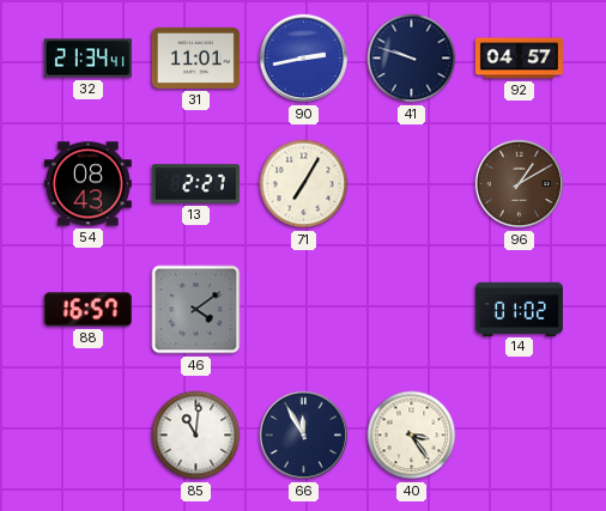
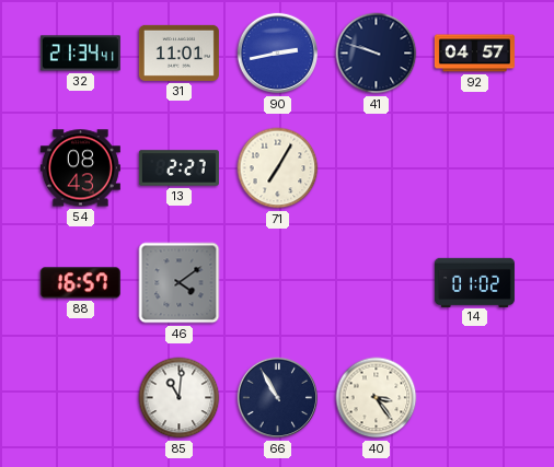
96: 1:10 -> none
66: 11:55 -> 10:55
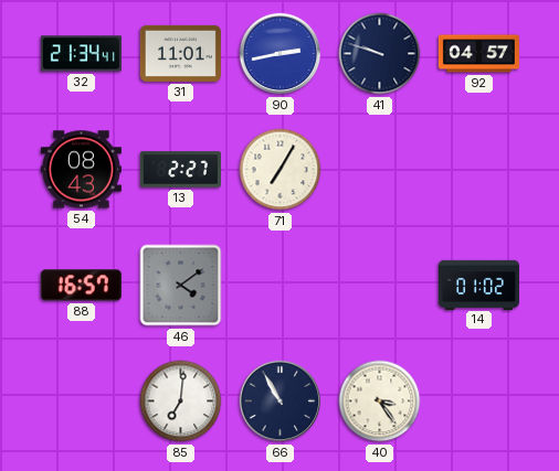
85: 11:01 -> 7:01
